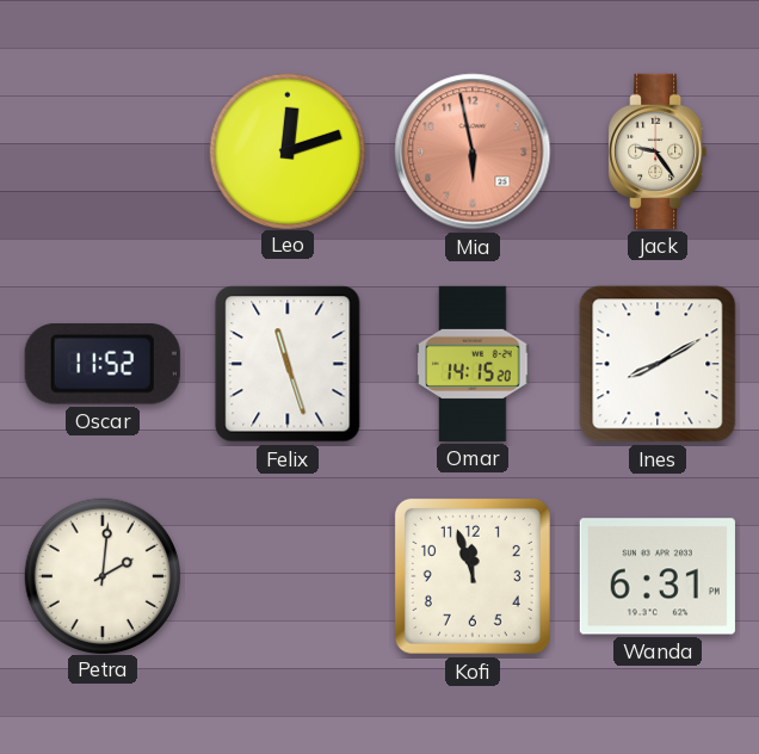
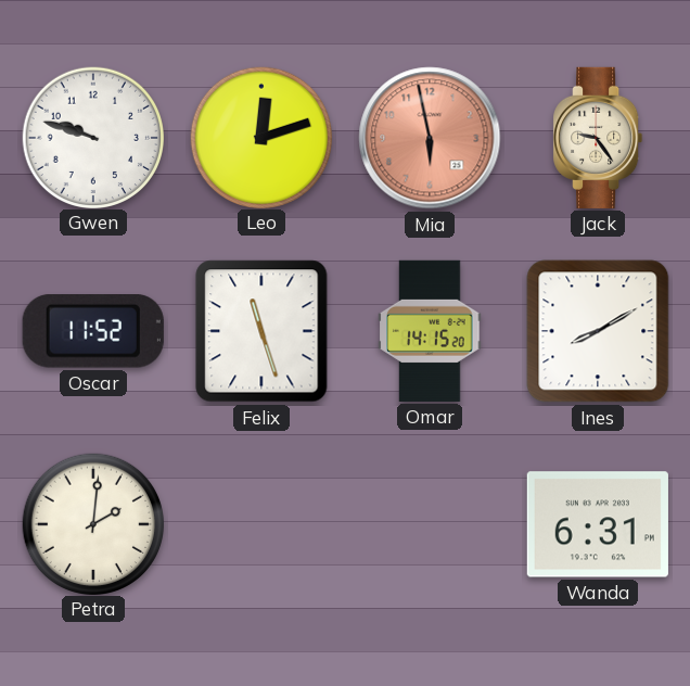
Gwen: none -> 9:48
Kofi: 11:57 -> none
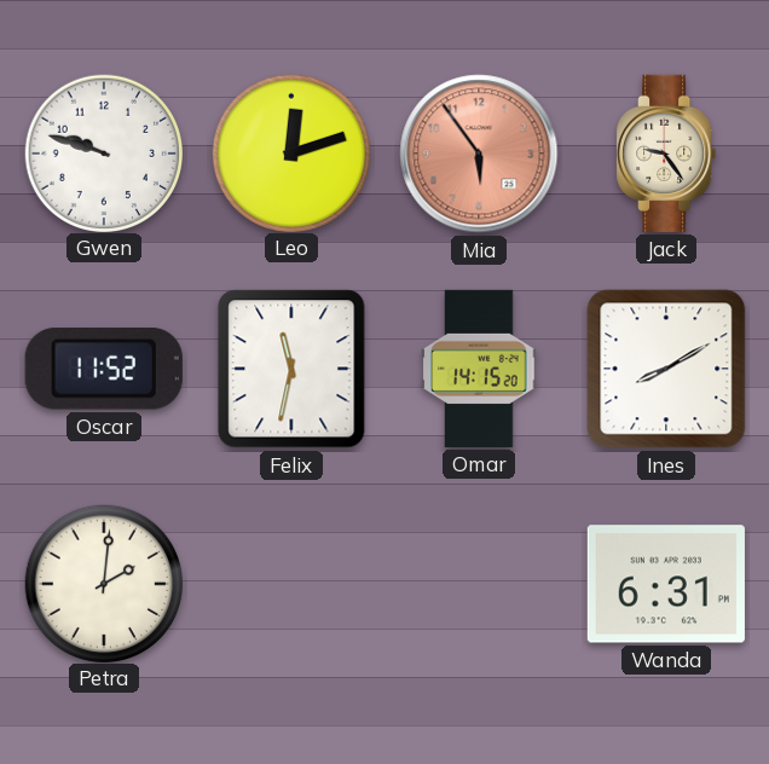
Mia: 5:58 -> 5:54
Felix: 11:27 -> 11:32
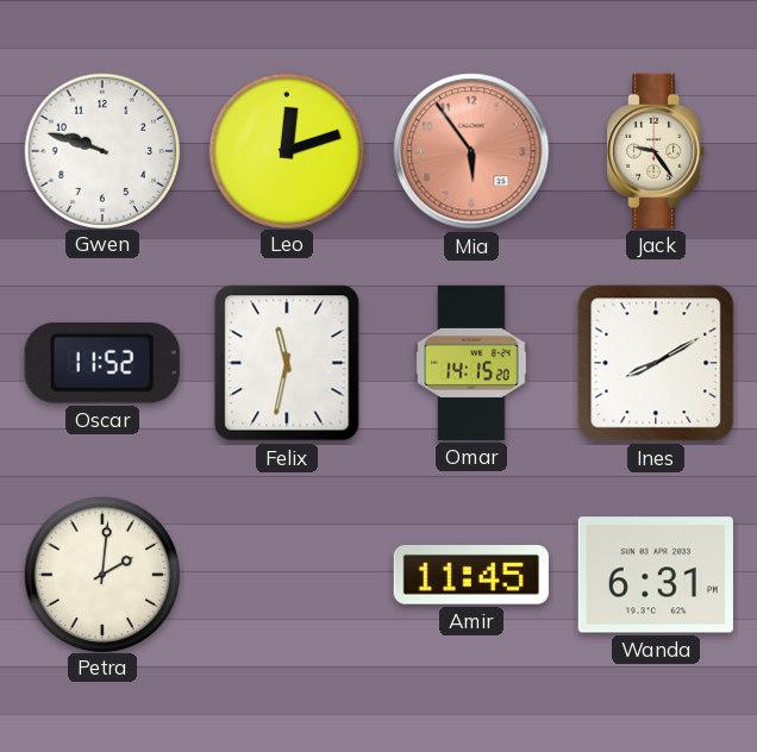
Amir: none -> 11:45
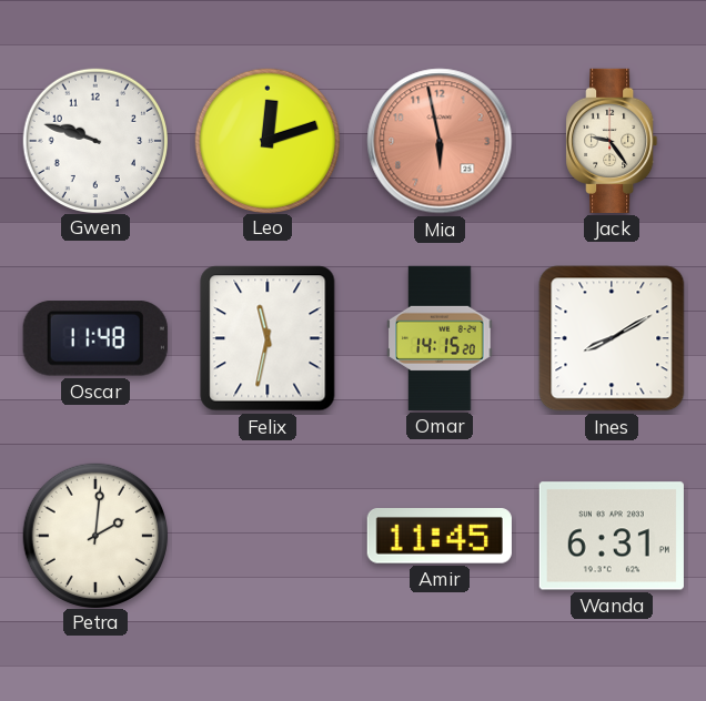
Mia: 5:54 -> 5:58
Oscar: 11:52 -> 11:48
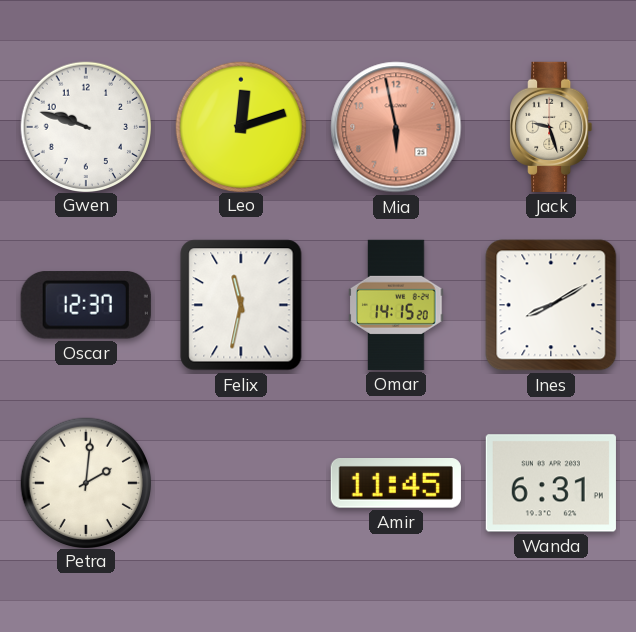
Jack: 9:24 -> 9:27
Oscar: 11:48 -> 12:37
